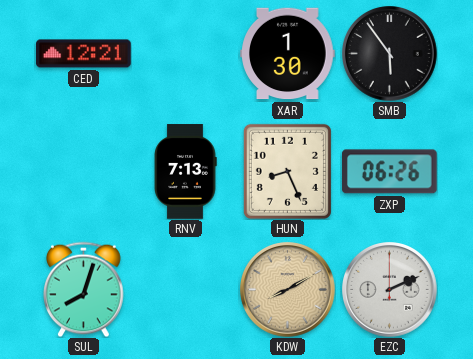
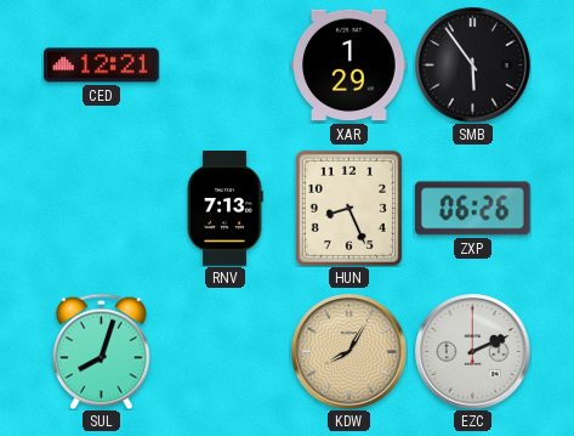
XAR: 1:30 -> 1:29
KDW: 8:10 -> 8:05
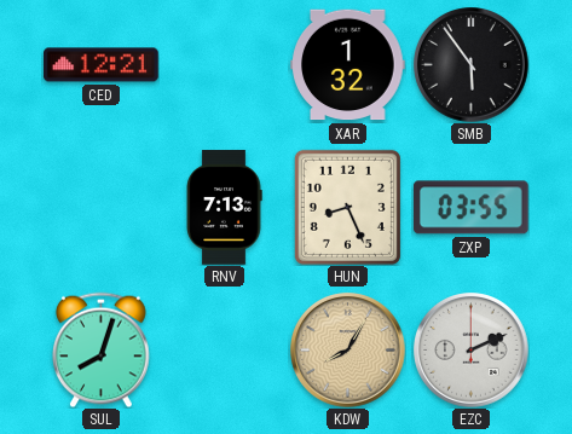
XAR: 1:29 -> 1:32
ZXP: 06:26 -> 03:55
